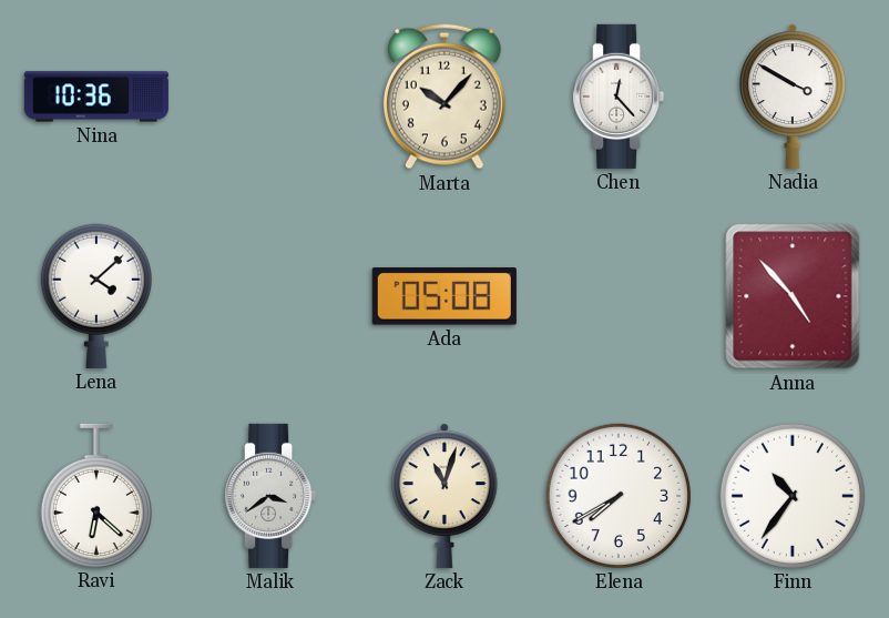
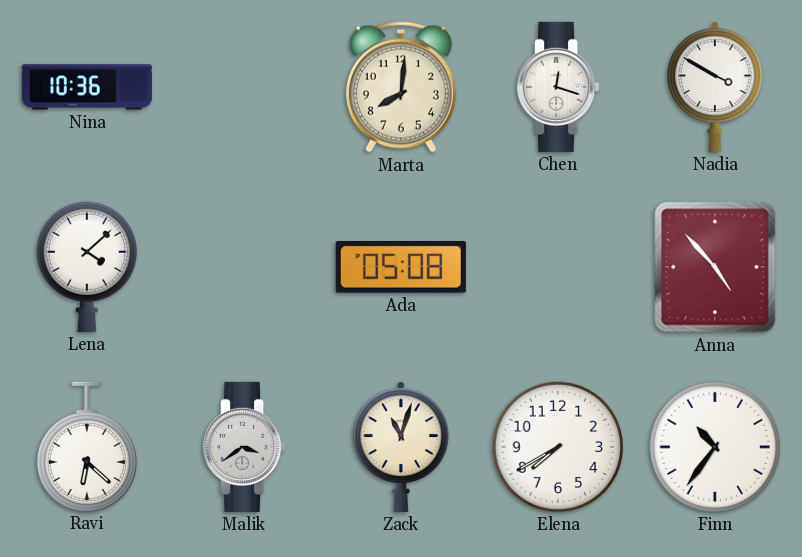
Marta: 10:07 -> 8:01
Chen: 12:23 -> 12:18
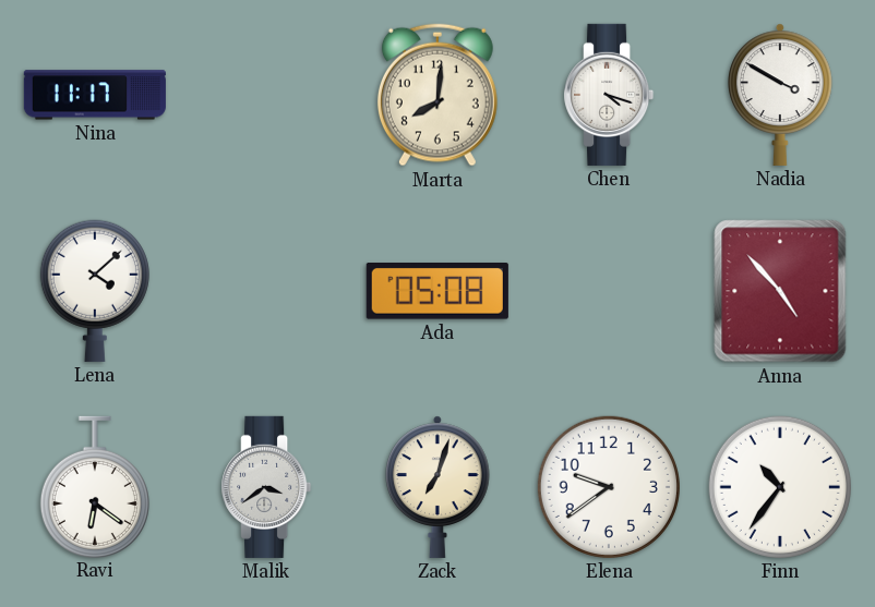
Nina: 10:36 -> 11:17
Chen: 12:18 -> 4:18
Ravi: 6:22 -> 6:21
Zack: 11:03 -> 7:03
Elena: 7:40 -> 9:39
